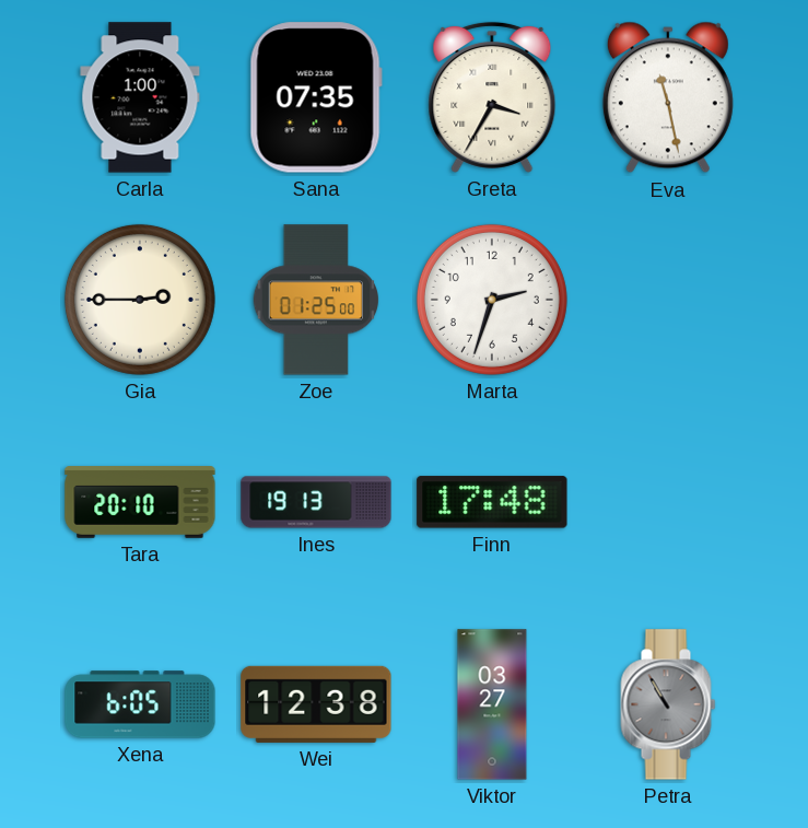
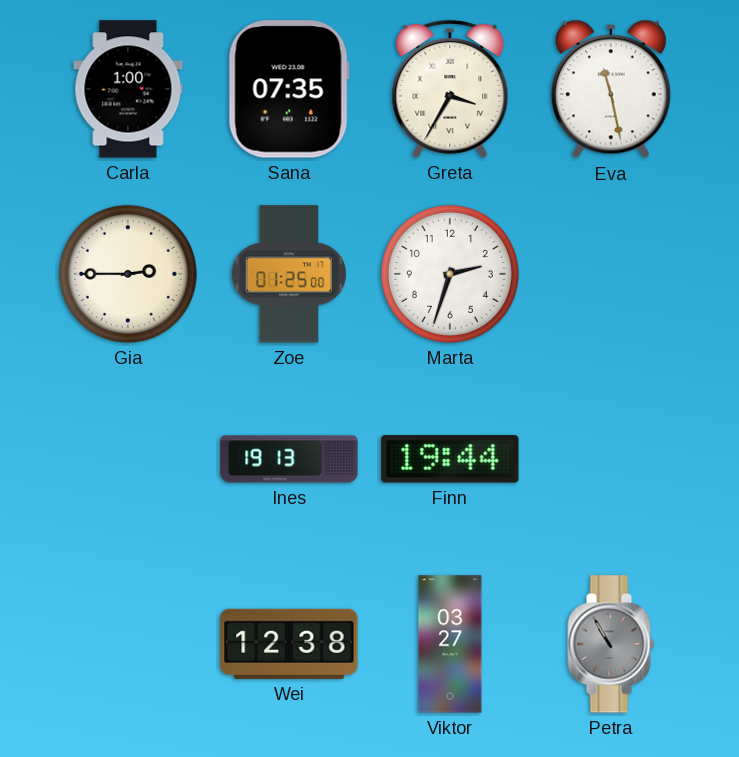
Tara: 20:10 -> none
Finn: 17:48 -> 19:44
Xena: 6:05 -> none
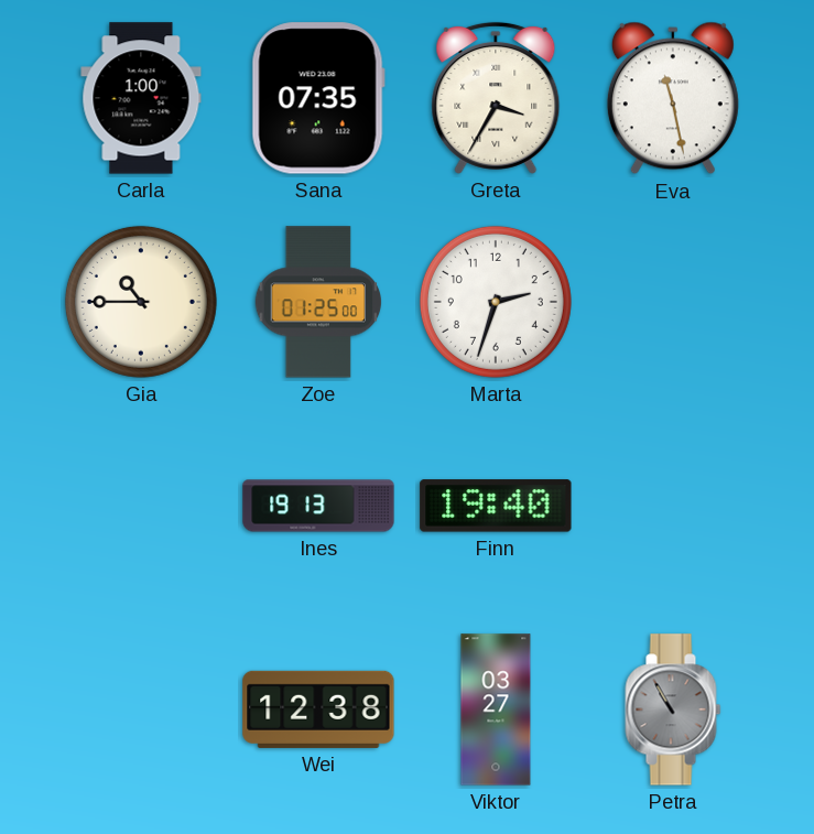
Gia: 2:45 -> 10:45
Finn: 19:44 -> 19:40
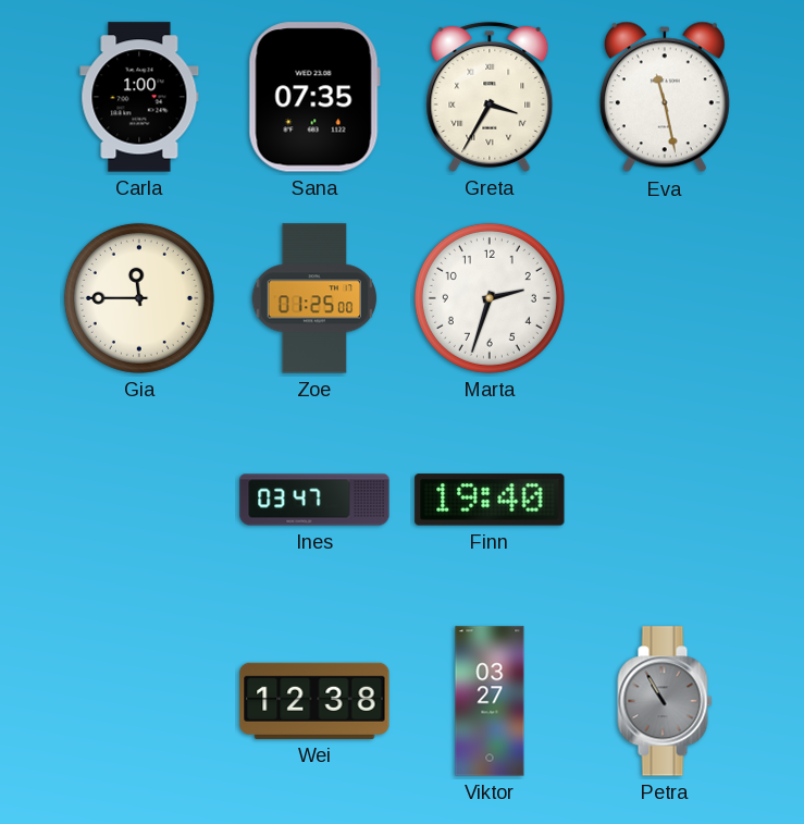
Gia: 10:45 -> 11:45
Ines: 19:13 -> 03:47
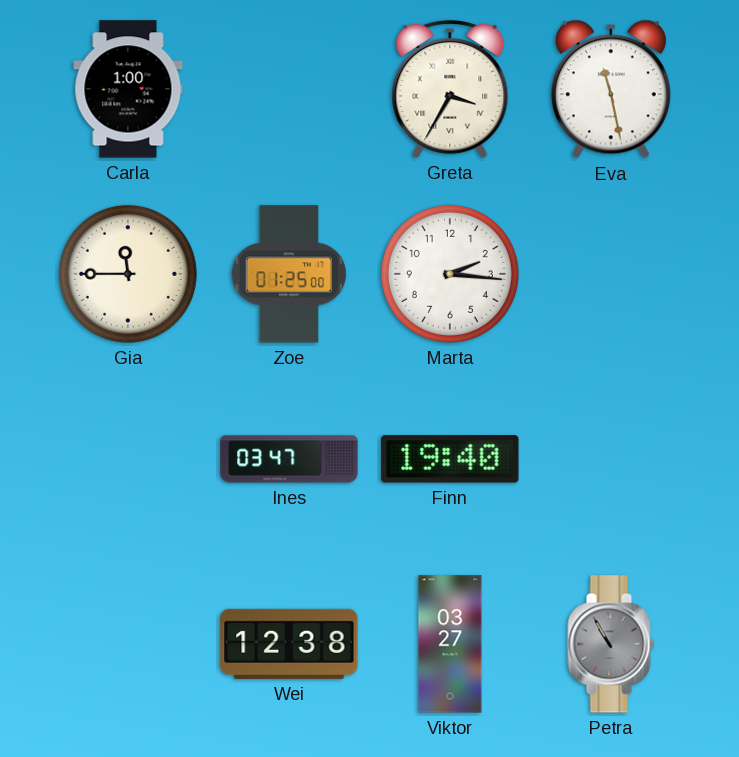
Sana: 07:35 -> none
Marta: 2:33 -> 2:16
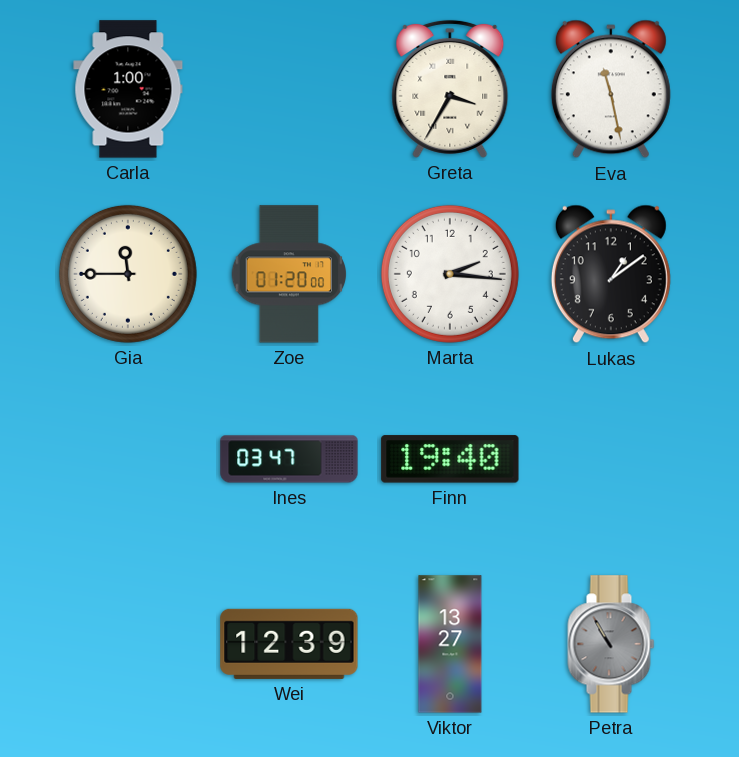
Zoe: 01:25 -> 01:20
Lukas: none -> 1:09
Wei: 12:38 -> 12:39
Viktor: 03:27 -> 13:27
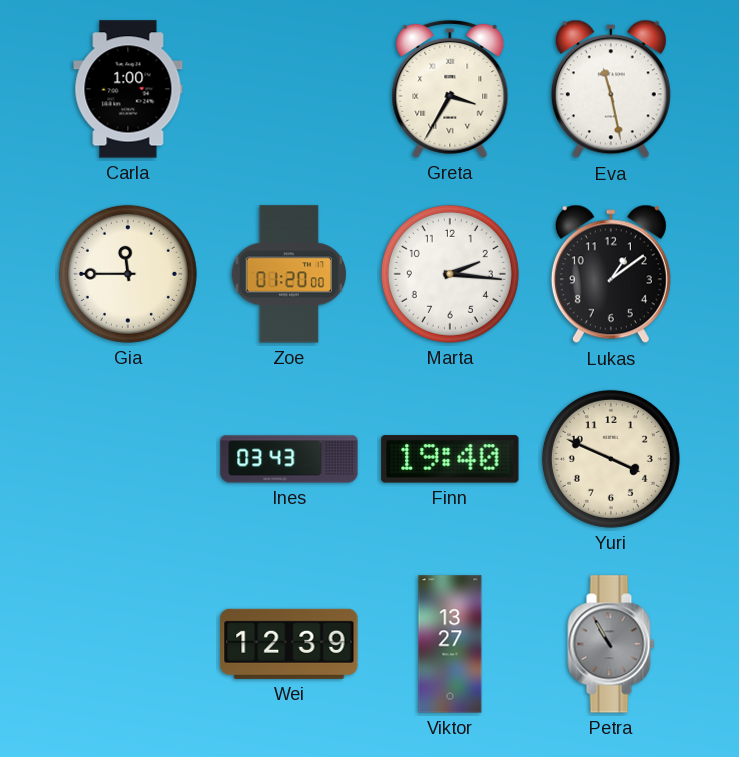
Ines: 03:47 -> 03:43
Yuri: none -> 3:49
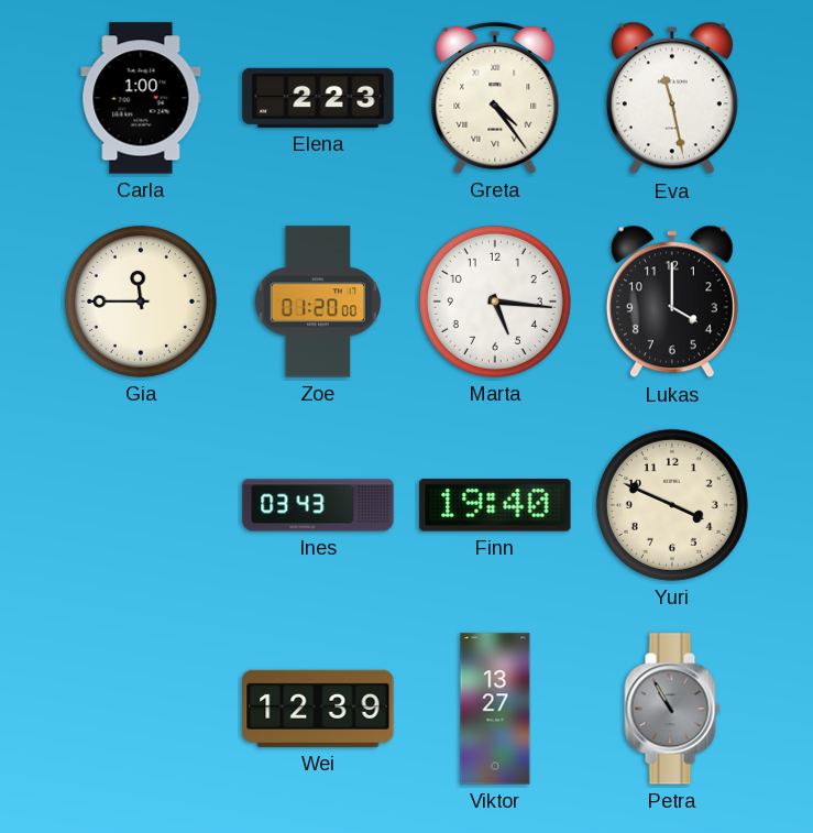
Elena: none -> 2:23
Greta: 3:35 -> 4:24
Marta: 2:16 -> 5:16
Lukas: 1:09 -> 4:00
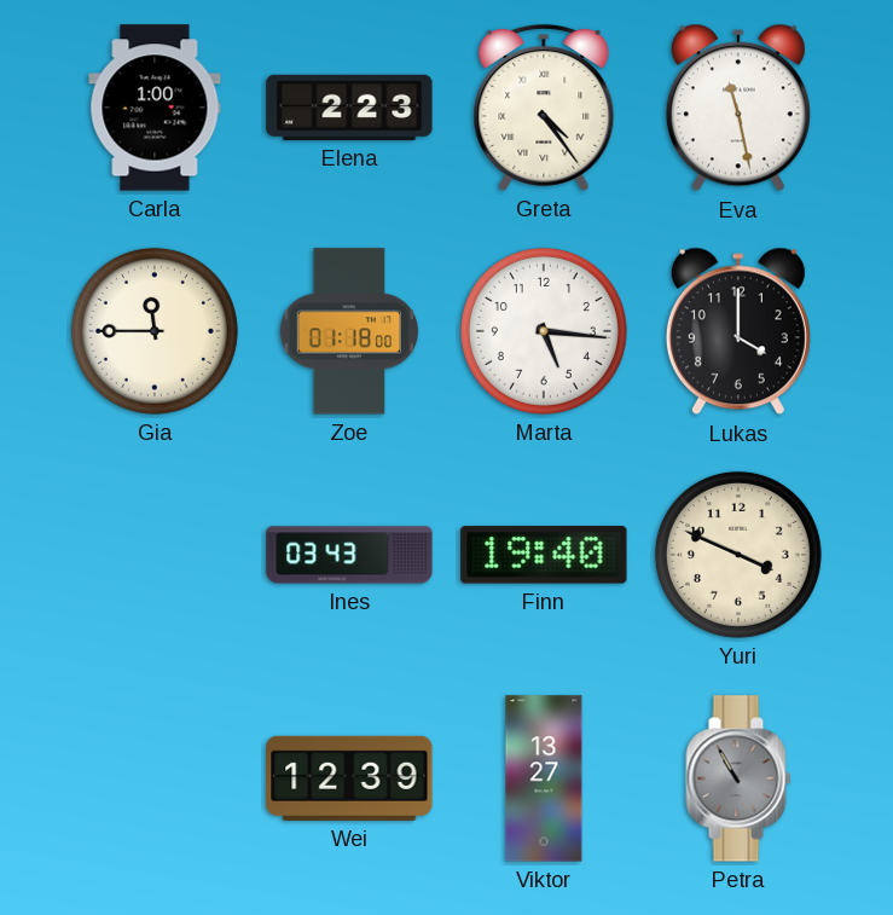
Zoe: 01:20 -> 01:18
